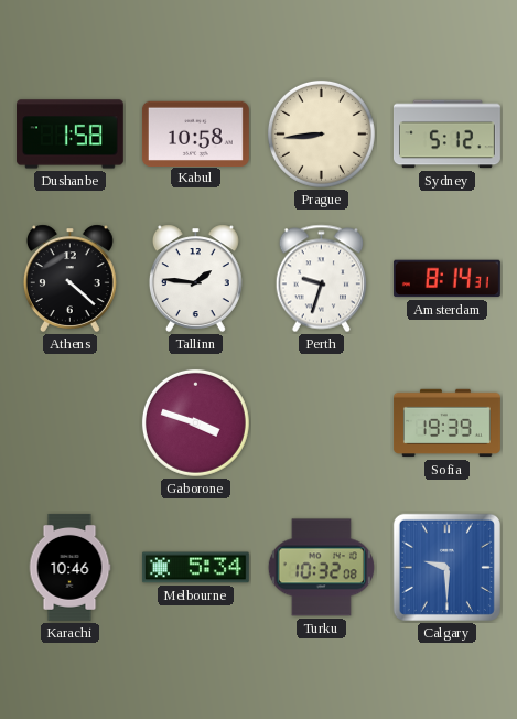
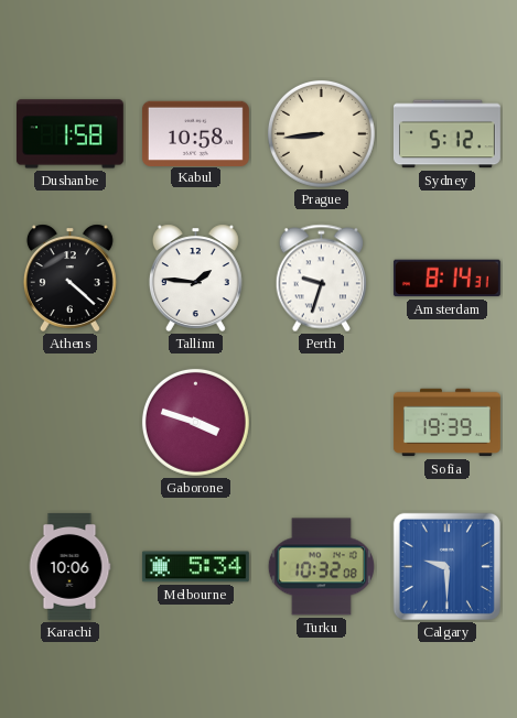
Karachi: 10:46 -> 10:06
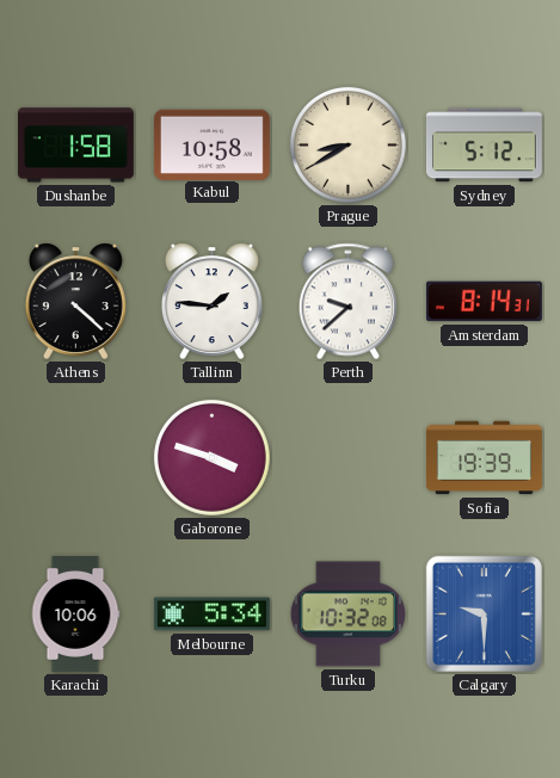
Prague: 8:44 -> 8:40
Perth: 9:33 -> 9:38
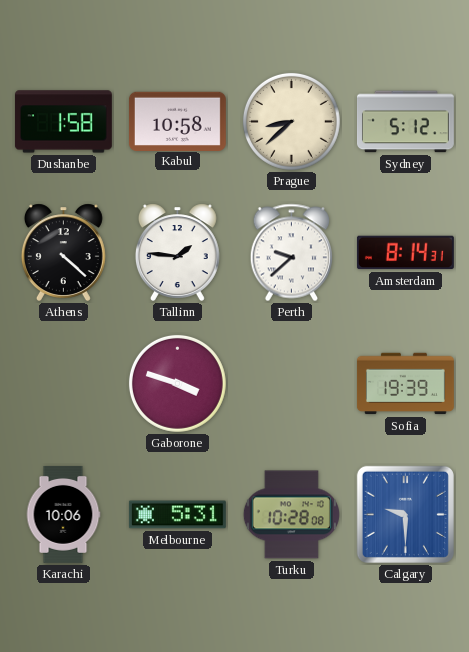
Prague: 8:40 -> 8:38
Melbourne: 5:34 -> 5:31
Turku: 10:32 -> 10:28
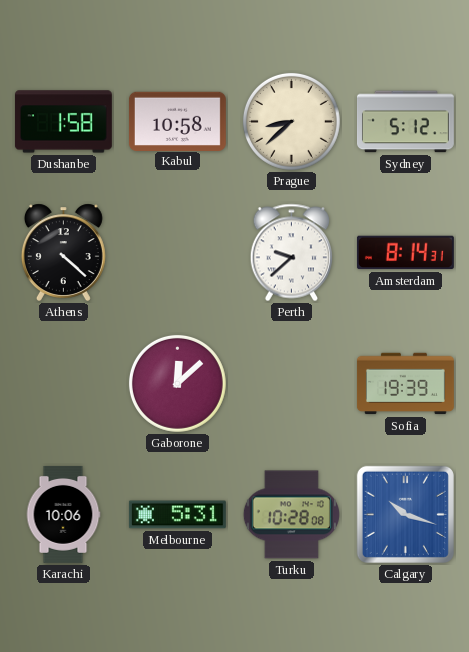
Tallinn: 1:46 -> none
Gaborone: 3:48 -> 12:08
Calgary: 9:30 -> 10:18
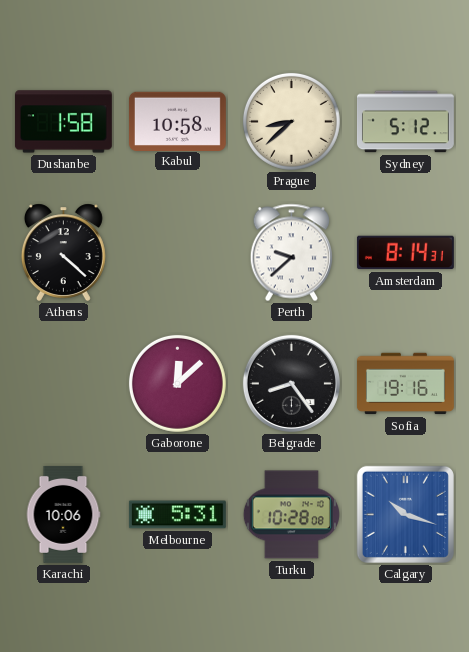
Belgrade: none -> 8:24
Sofia: 19:39 -> 19:16
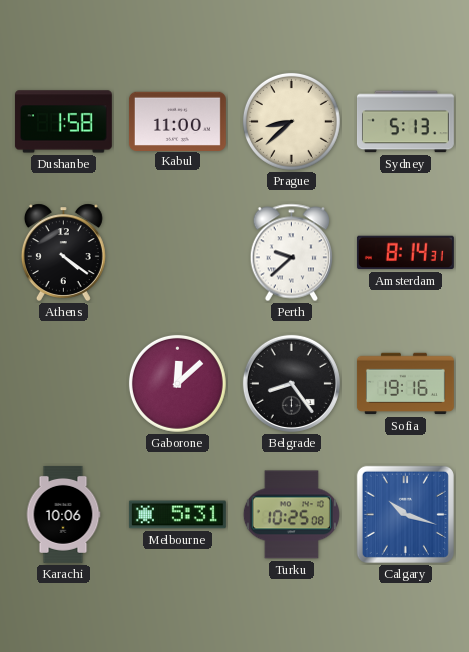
Kabul: 10:58 -> 11:00
Sydney: 5:12 -> 5:13
Athens: 4:22 -> 4:21
Turku: 10:28 -> 10:25
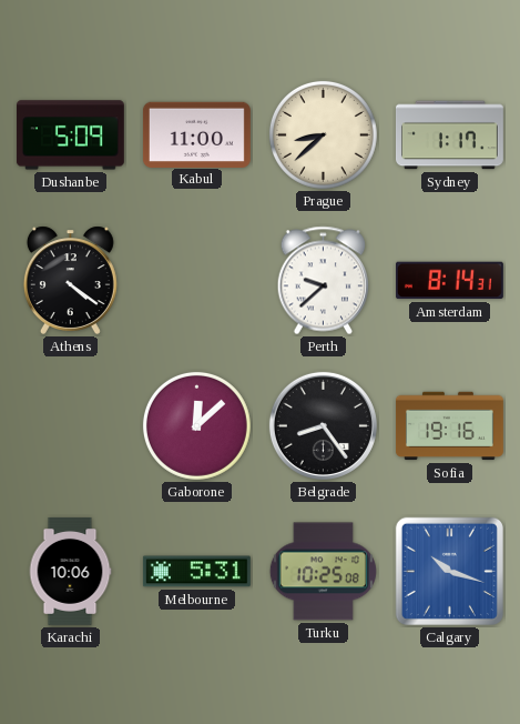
Dushanbe: 1:58 -> 5:09
Sydney: 5:13 -> 1:17
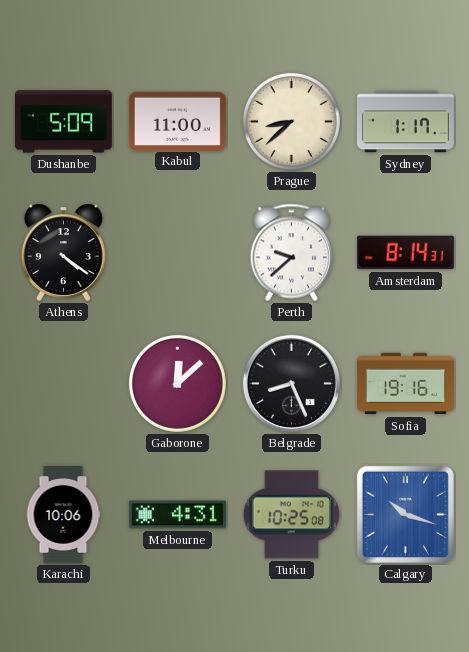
Belgrade: 8:24 -> 8:26
Melbourne: 5:31 -> 4:31
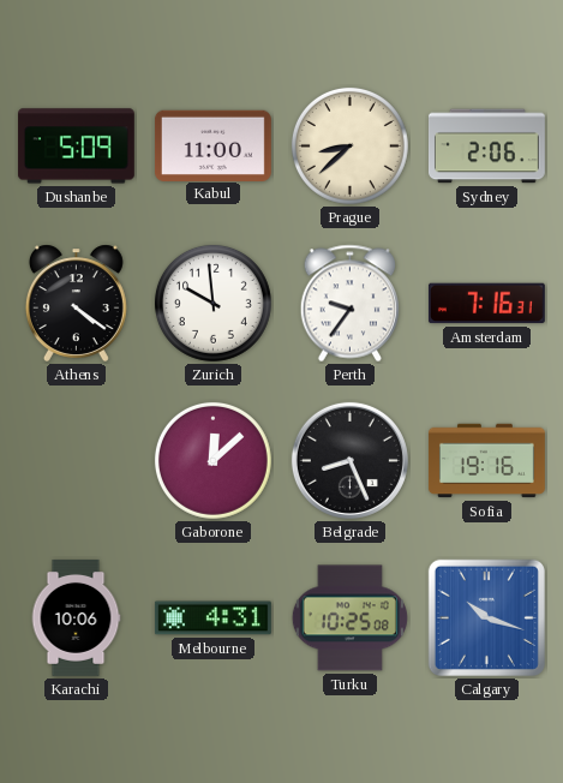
Sydney: 1:17 -> 2:06
Zurich: none -> 9:59
Perth: 9:38 -> 9:36
Amsterdam: 8:14 -> 7:16
